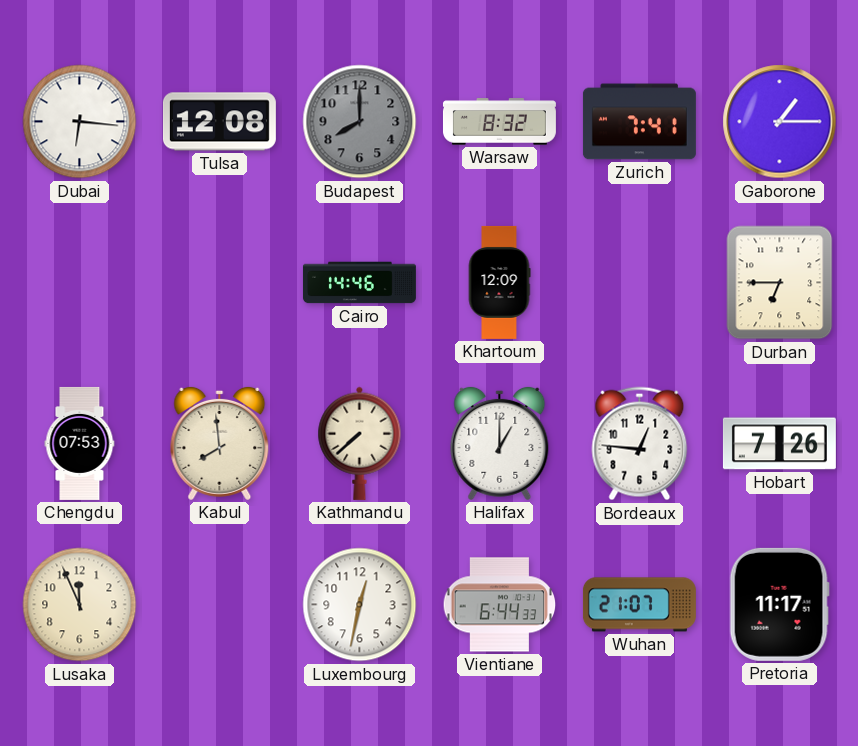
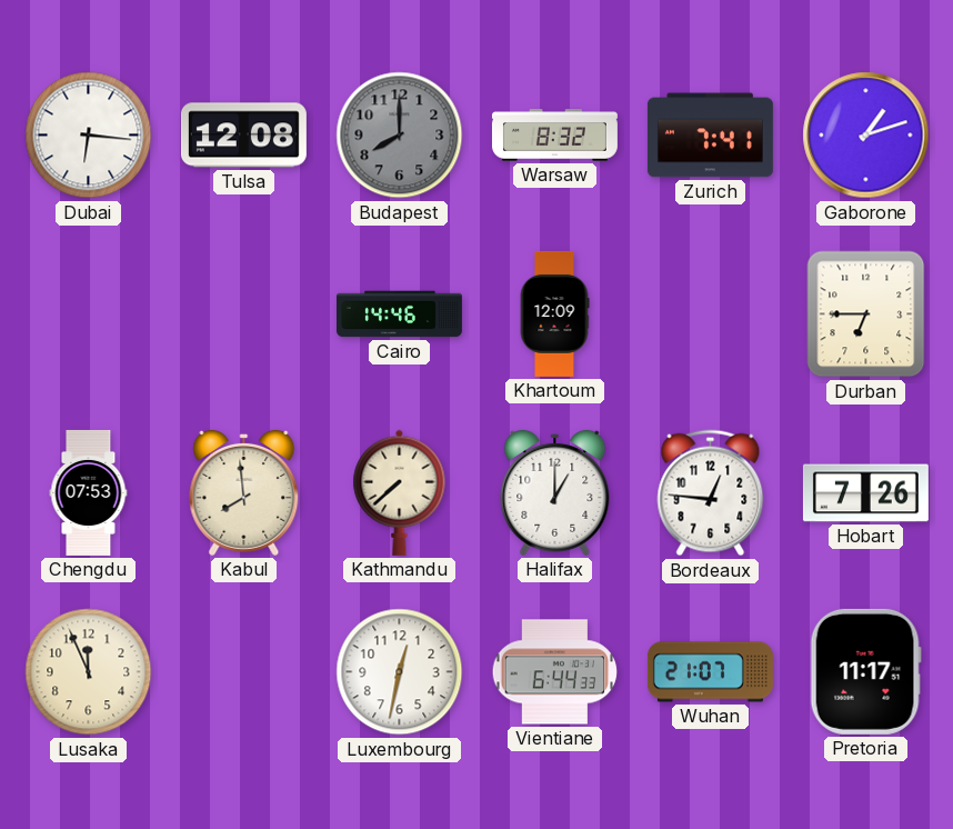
Gaborone: 1:15 -> 1:12
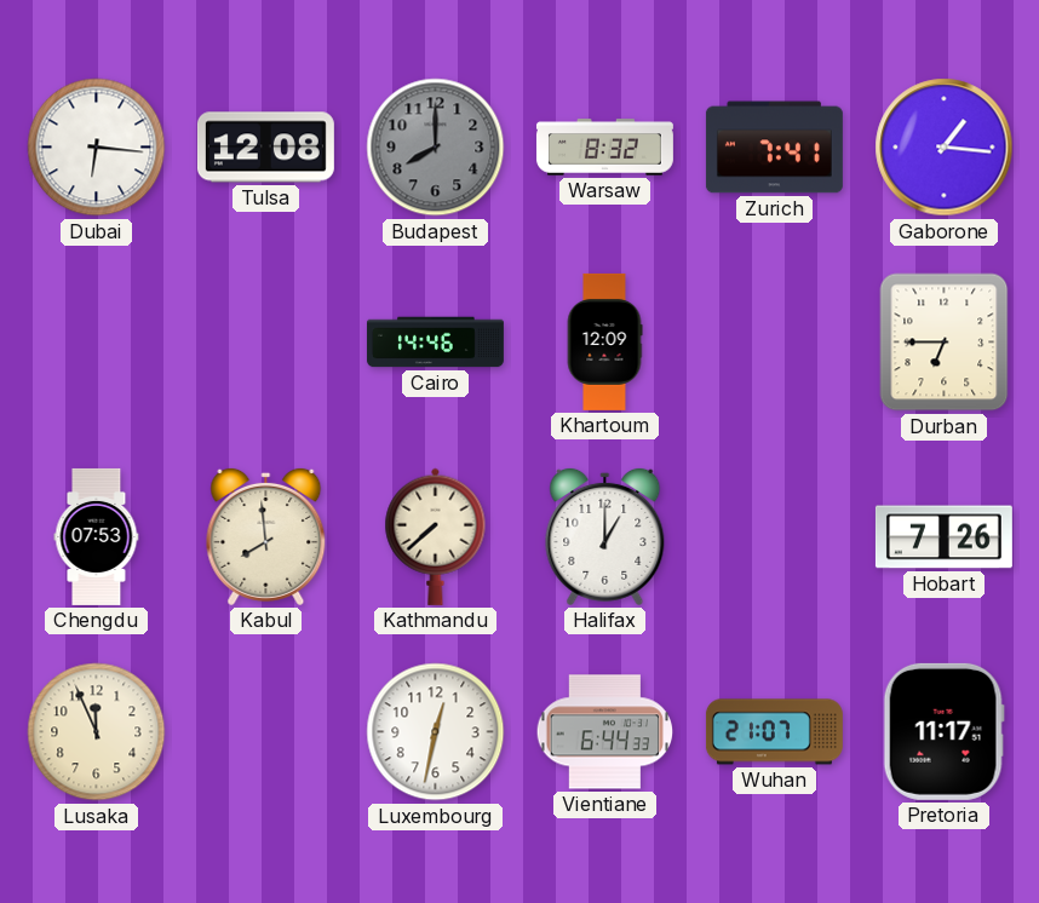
Gaborone: 1:12 -> 1:16
Bordeaux: 12:46 -> none
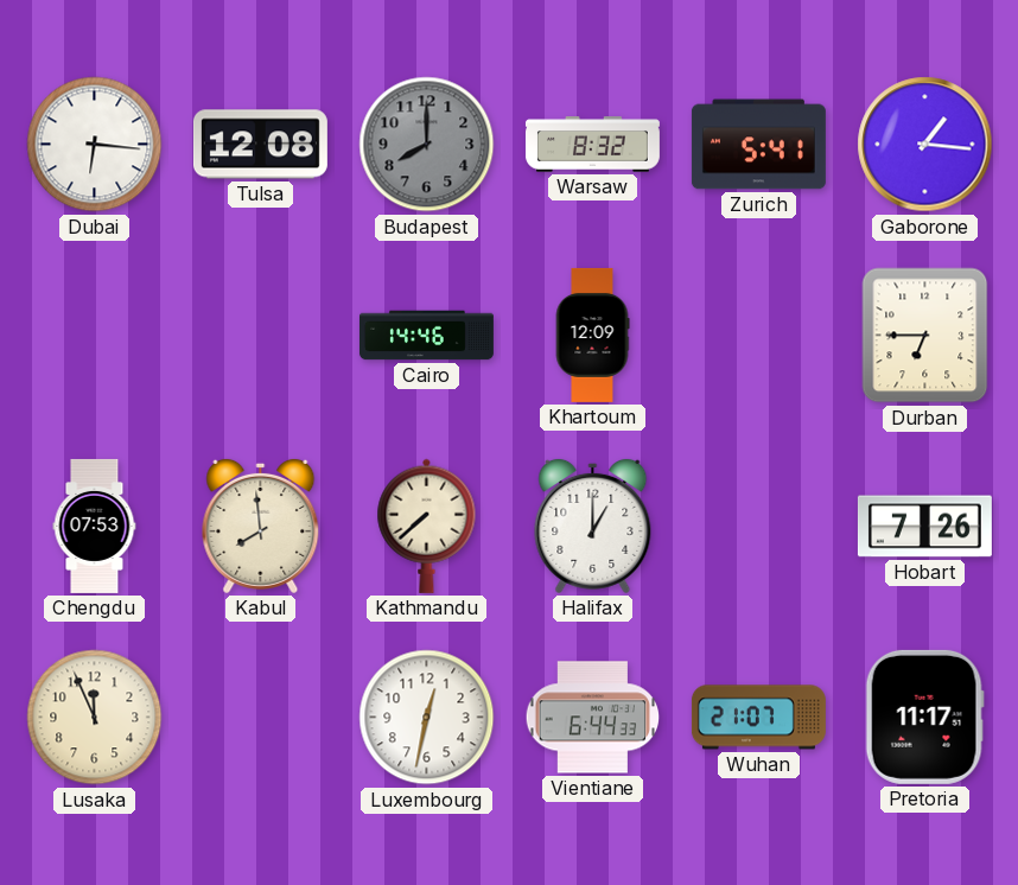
Zurich: 7:41 -> 5:41
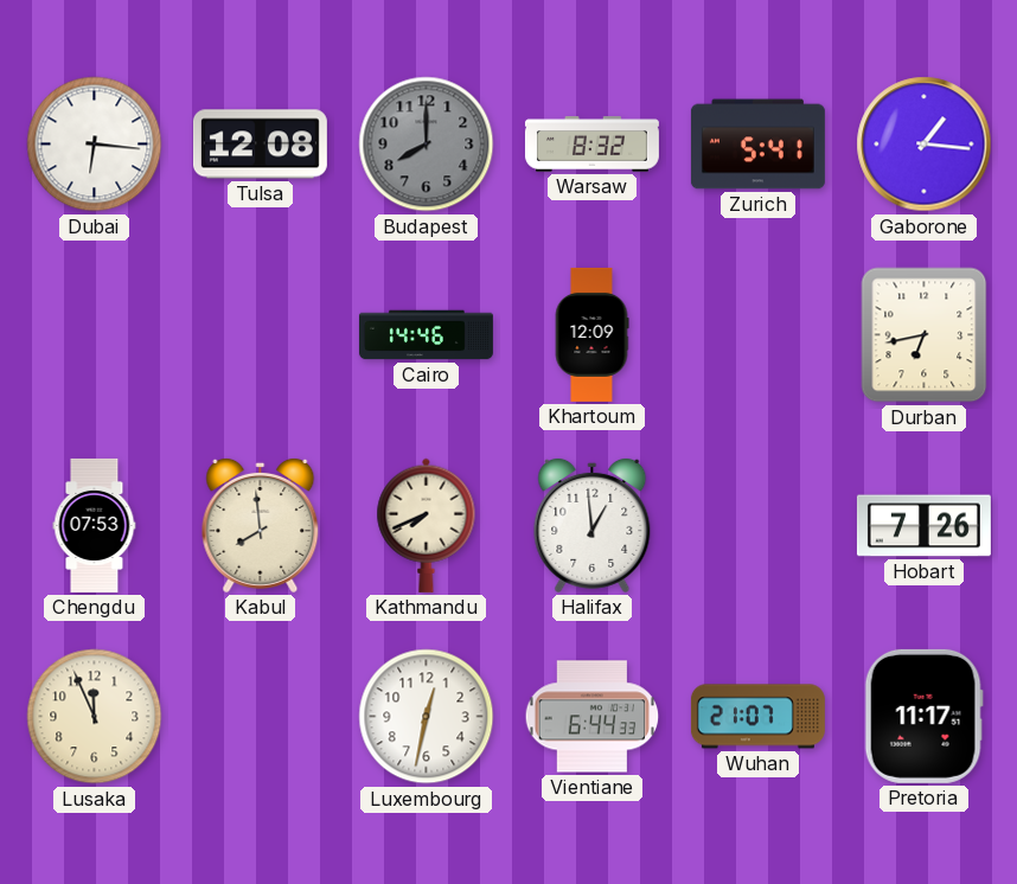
Durban: 6:45 -> 6:43
Kathmandu: 7:38 -> 7:41
Halifax: 1:00 -> 12:59
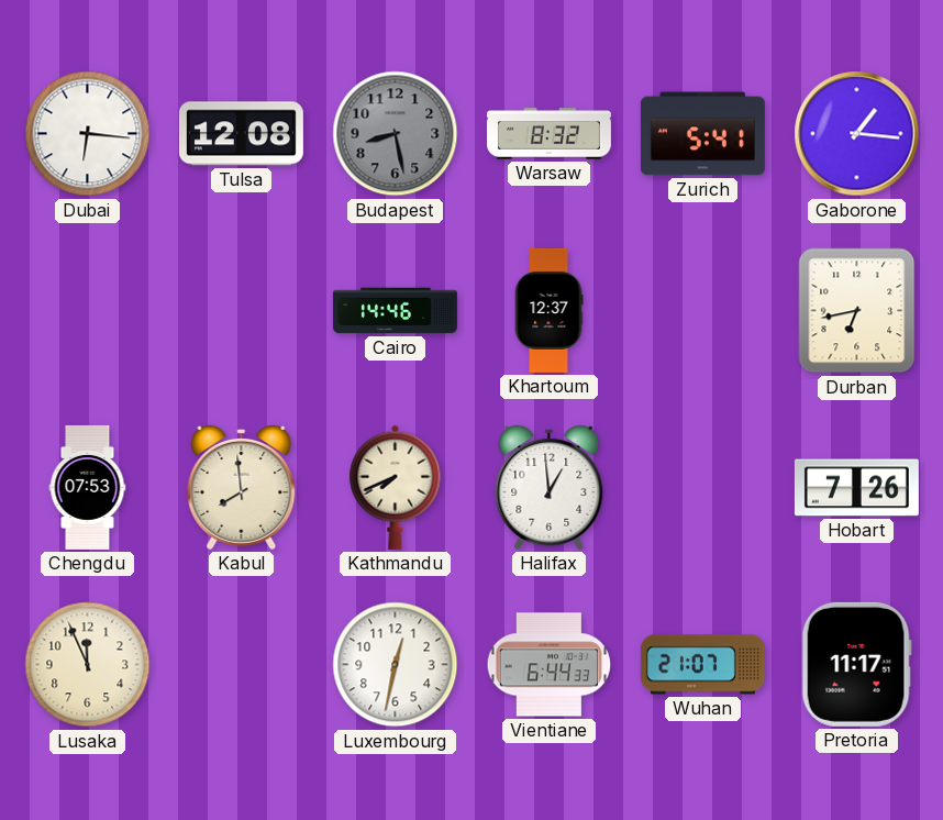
Budapest: 8:00 -> 8:28
Khartoum: 12:09 -> 12:37
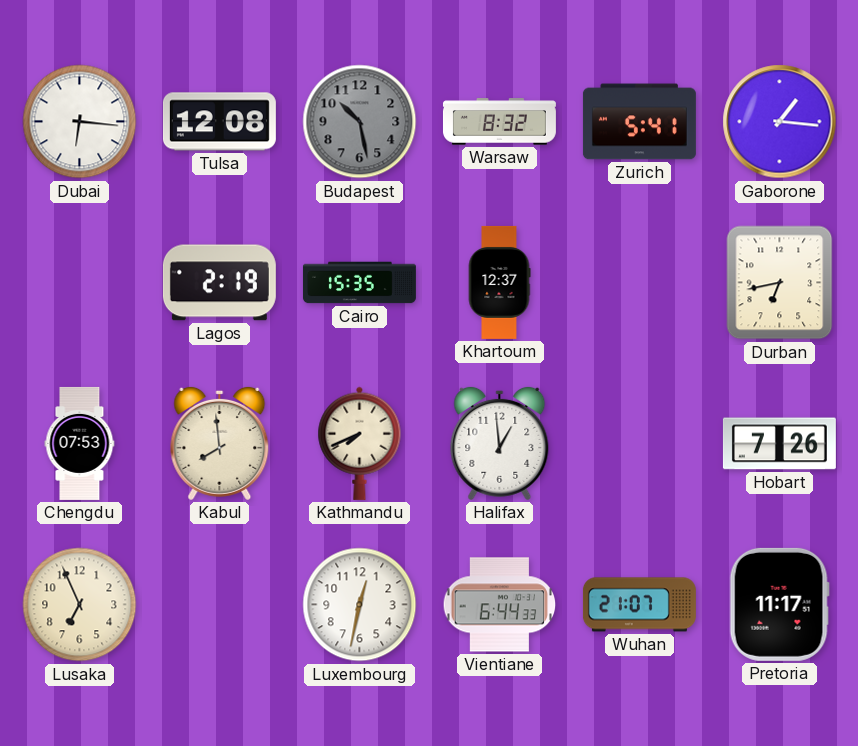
Budapest: 8:28 -> 10:28
Lagos: none -> 2:19
Cairo: 14:46 -> 15:35
Lusaka: 11:56 -> 6:56
